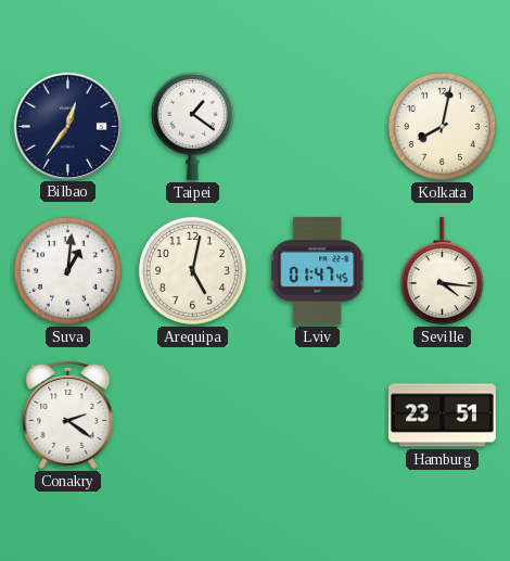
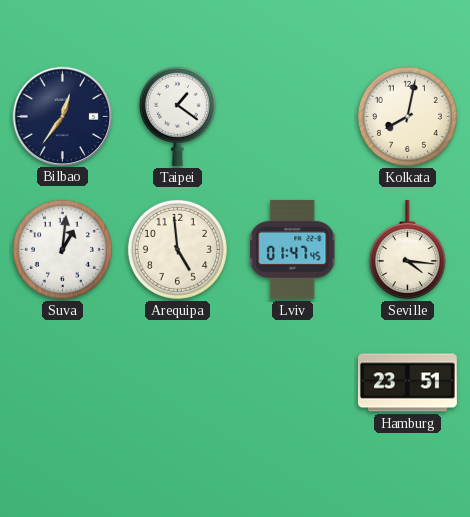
Arequipa: 5:02 -> 4:59
Conakry: 2:21 -> none
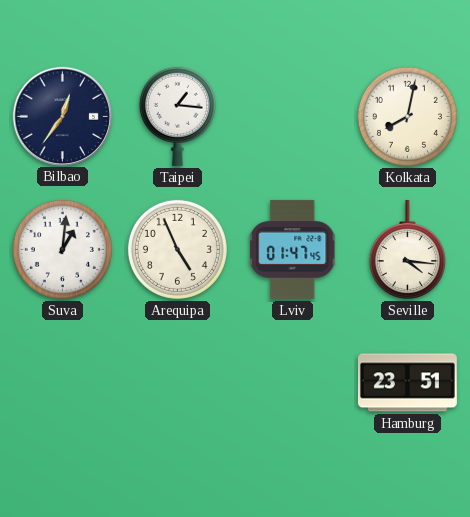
Taipei: 1:21 -> 1:16
Arequipa: 4:59 -> 4:56
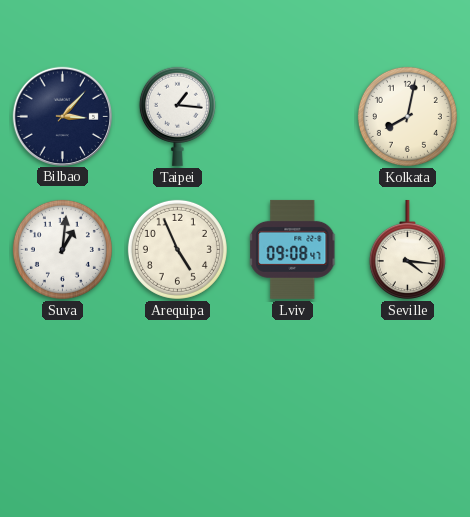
Bilbao: 12:36 -> 3:07
Lviv: 01:47 -> 09:08
Hamburg: 23:51 -> none
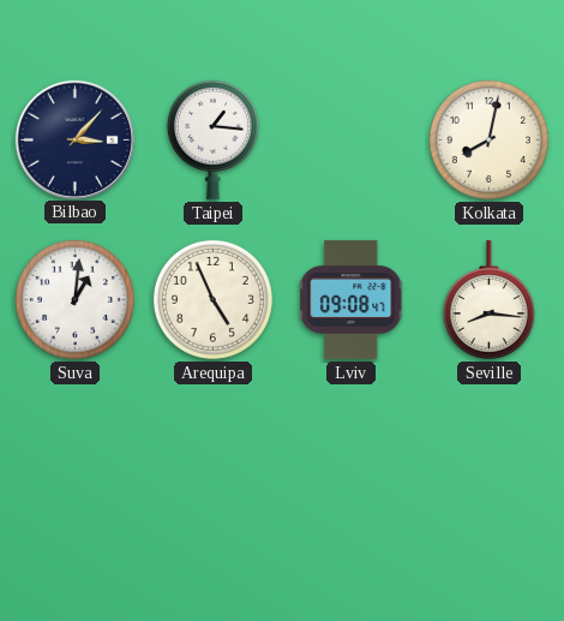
Seville: 4:16 -> 8:16
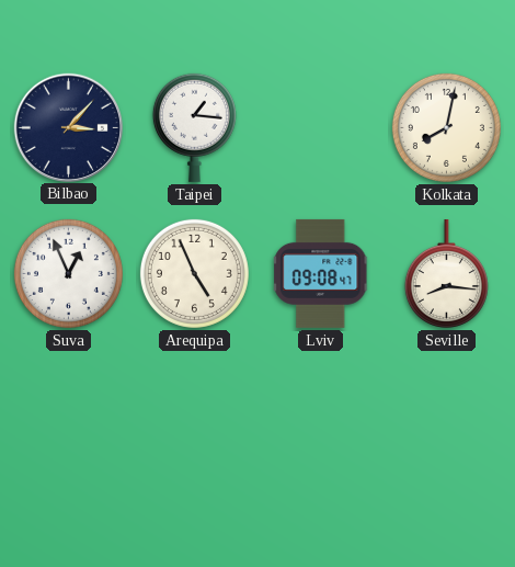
Suva: 1:01 -> 12:56
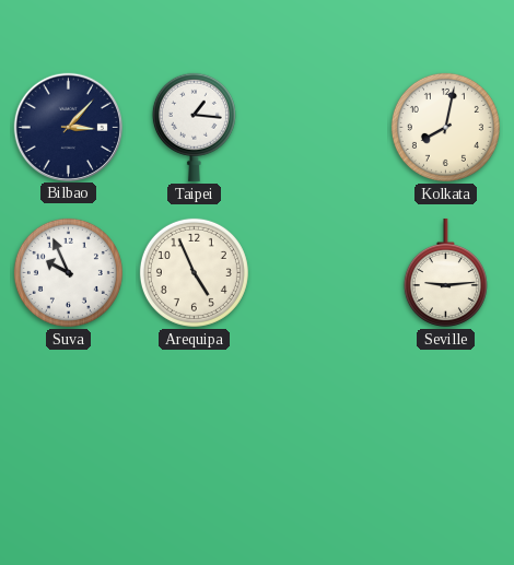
Suva: 12:56 -> 9:56
Lviv: 09:08 -> none
Seville: 8:16 -> 9:14
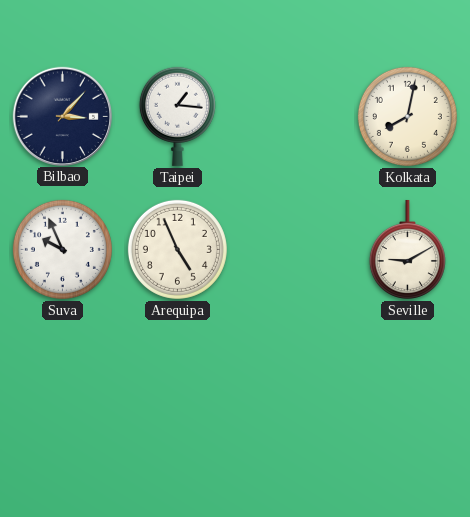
Seville: 9:14 -> 9:10
